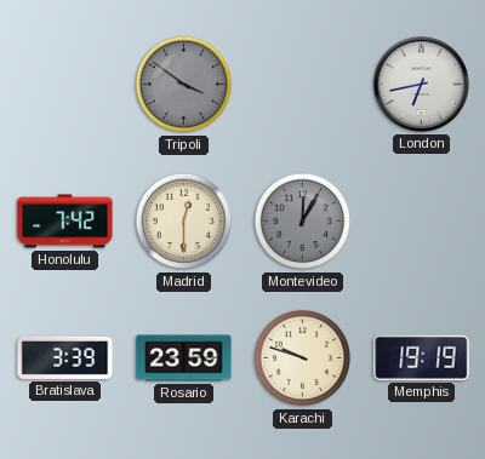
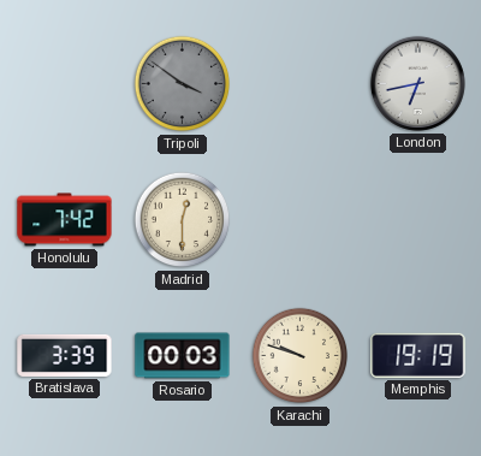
Montevideo: 12:05 -> none
Rosario: 23:59 -> 00:03
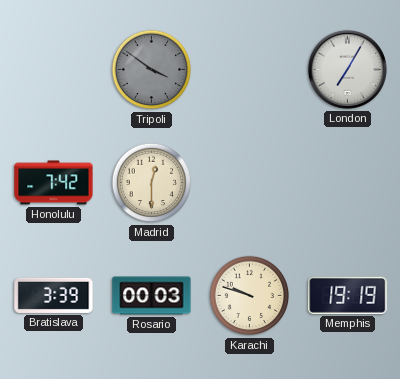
London: 6:43 -> 7:05
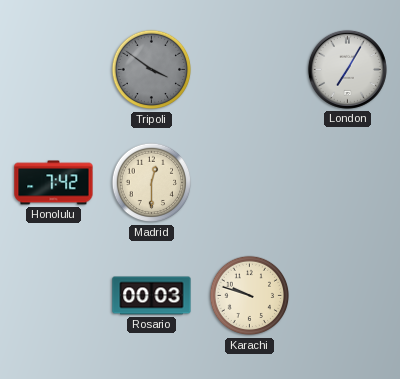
Bratislava: 3:39 -> none
Memphis: 19:19 -> none
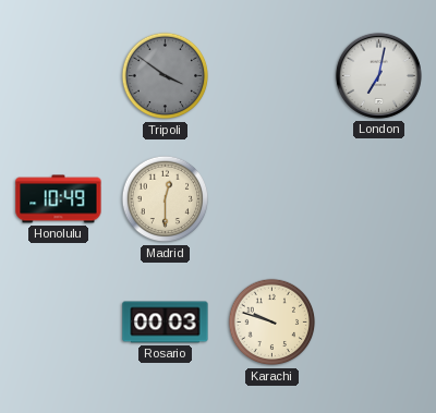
London: 7:05 -> 7:02
Honolulu: 7:42 -> 10:49
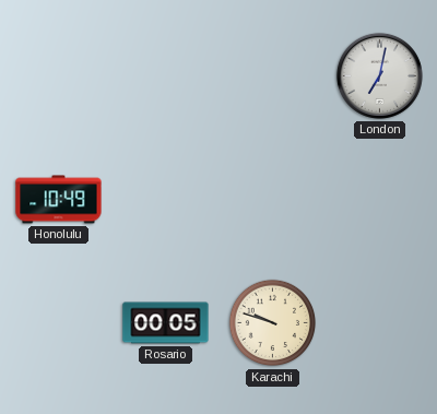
Tripoli: 3:51 -> none
Madrid: 12:30 -> none
Rosario: 00:03 -> 00:05
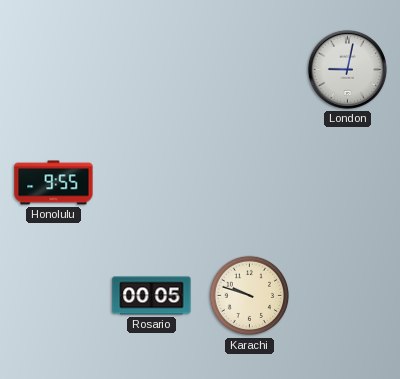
London: 7:02 -> 9:02
Honolulu: 10:49 -> 9:55
